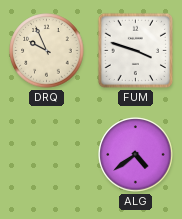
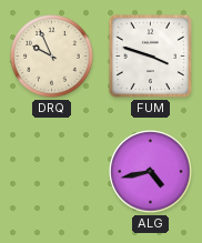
ALG: 4:39 -> 4:43
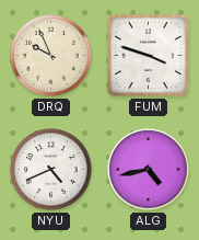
NYU: none -> 4:41
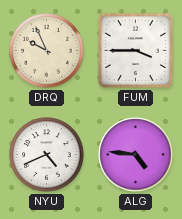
FUM: 3:48 -> 3:45
ALG: 4:43 -> 4:46
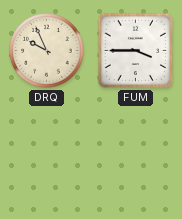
NYU: 4:41 -> none
ALG: 4:46 -> none
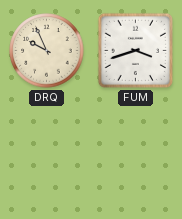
FUM: 3:45 -> 3:42
